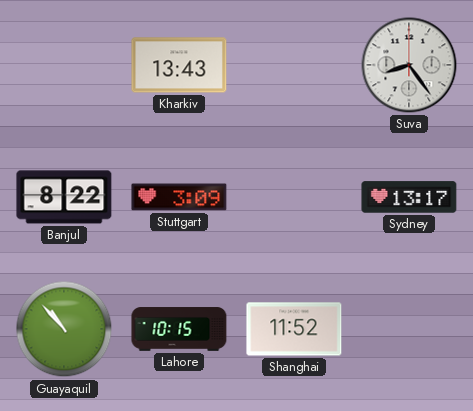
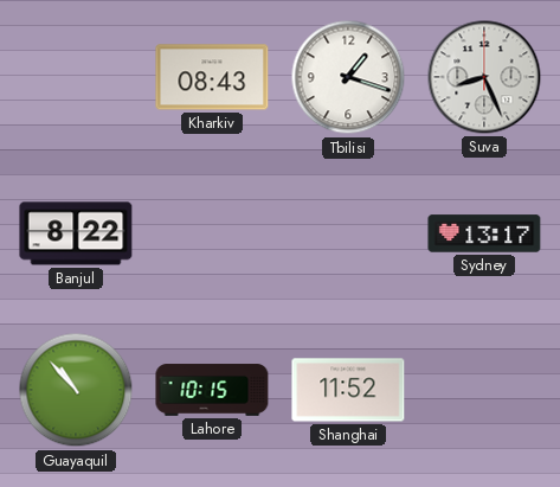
Kharkiv: 13:43 -> 08:43
Tbilisi: none -> 1:18
Suva: 8:24 -> 8:26
Stuttgart: 3:09 -> none
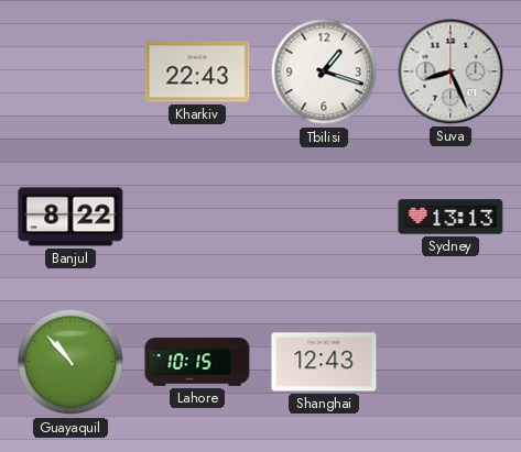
Kharkiv: 08:43 -> 22:43
Sydney: 13:17 -> 13:13
Shanghai: 11:52 -> 12:43
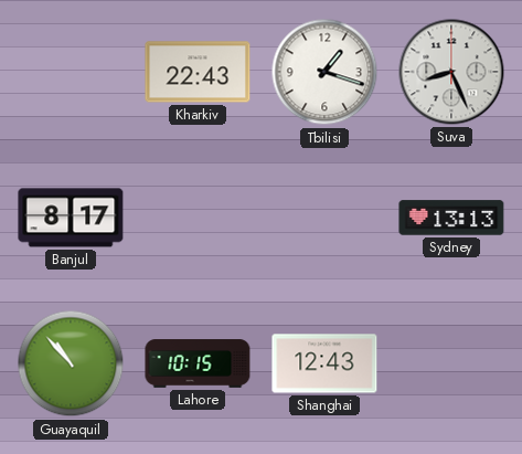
Banjul: 8:22 -> 8:17
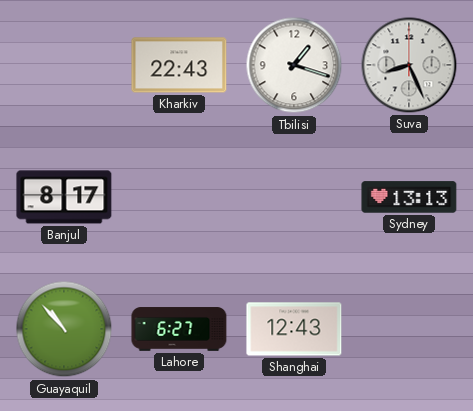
Lahore: 10:15 -> 6:27
